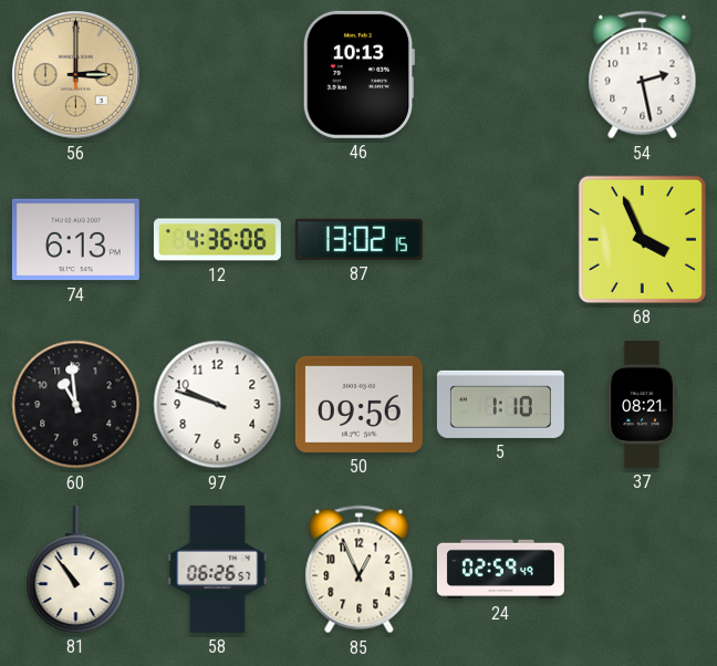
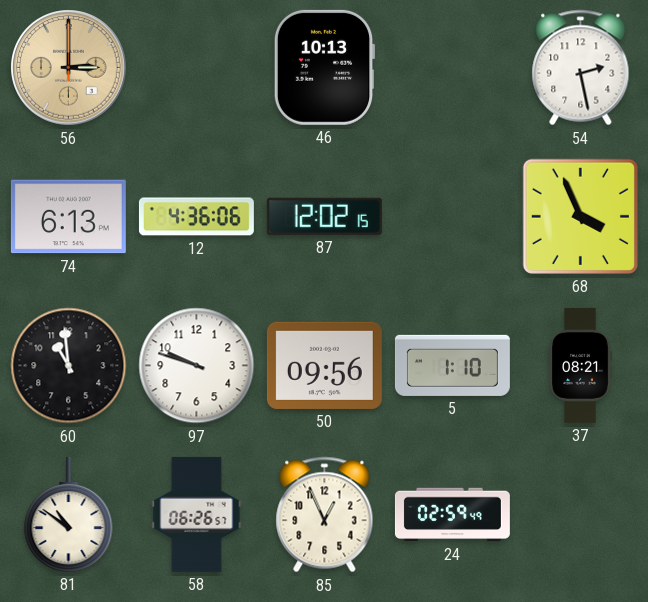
87: 13:02 -> 12:02
81: 10:54 -> 10:51
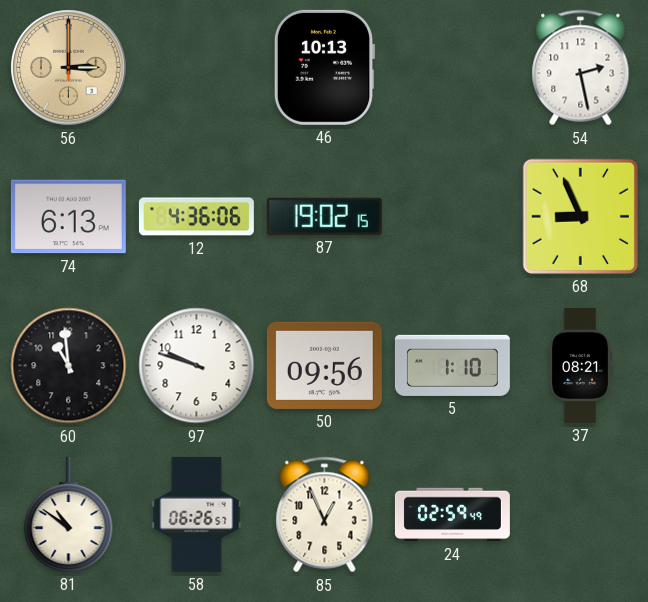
87: 12:02 -> 19:02
68: 3:56 -> 8:56
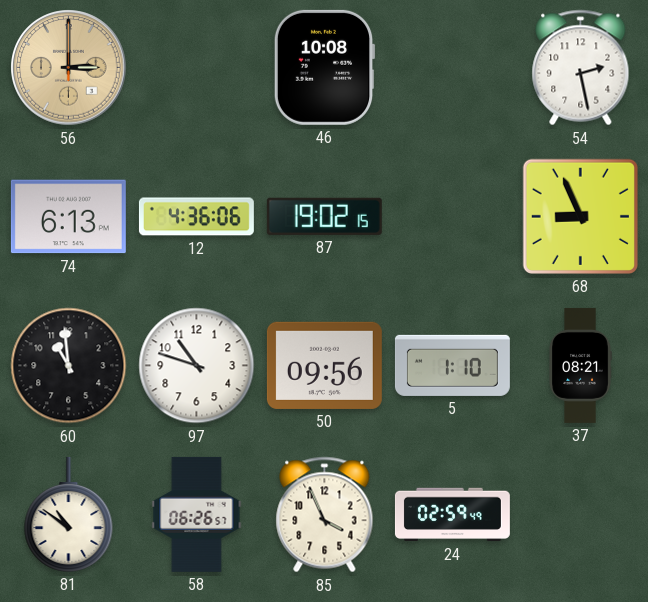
46: 10:13 -> 10:08
97: 9:48 -> 10:48
85: 12:56 -> 3:56
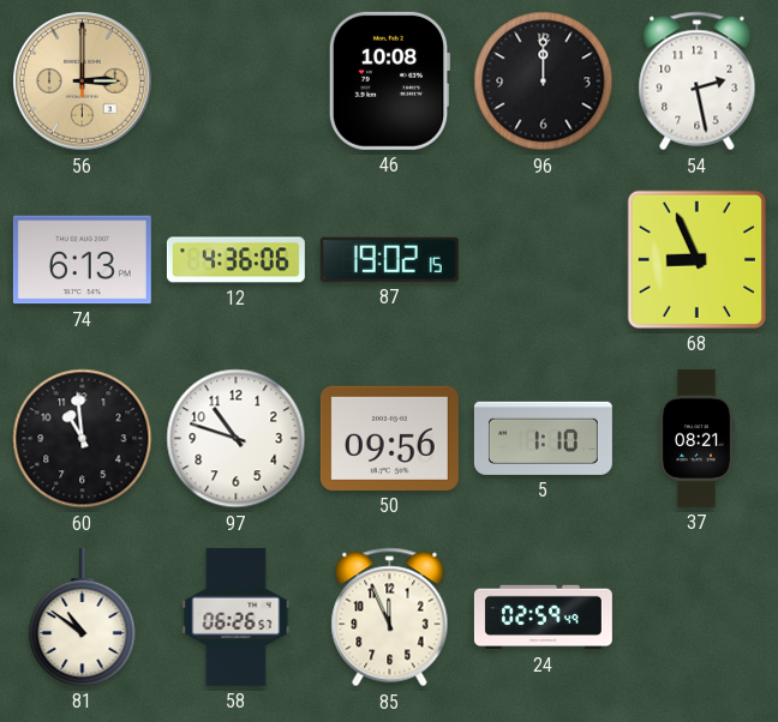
96: none -> 12:00
85: 3:56 -> 11:56
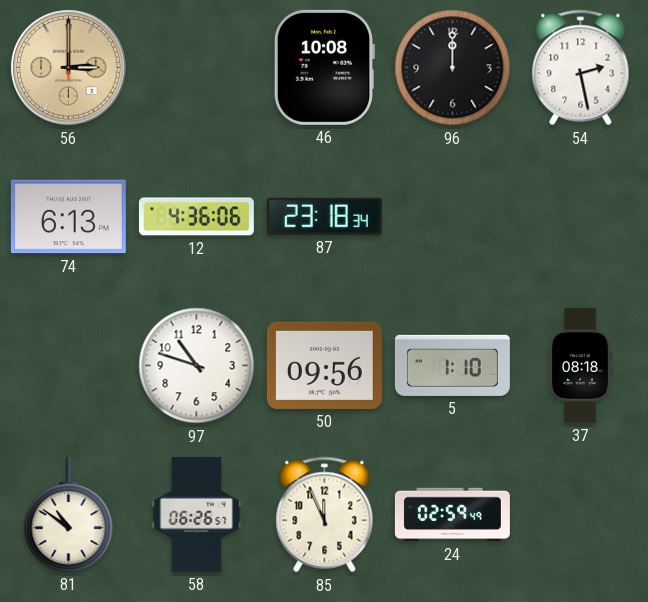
87: 19:02 -> 23:18
68: 8:56 -> none
60: 10:59 -> none
37: 08:21 -> 08:18
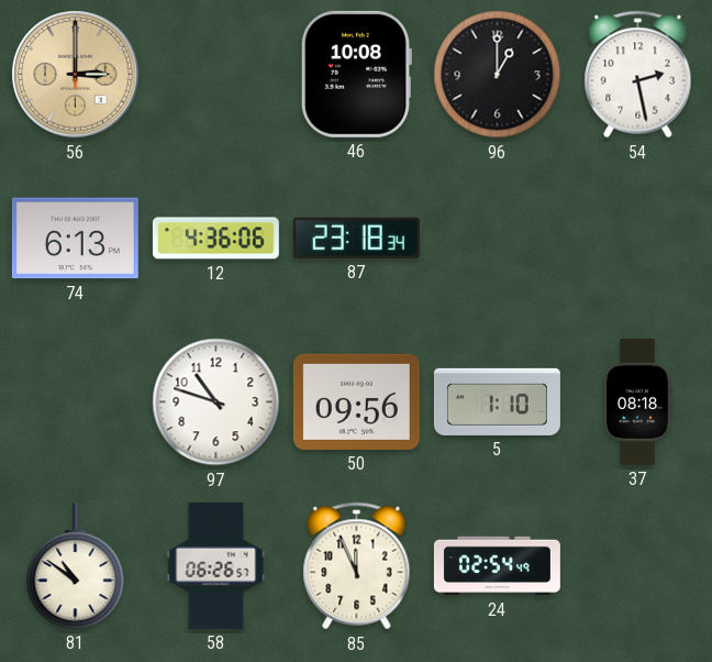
96: 12:00 -> 1:00
24: 02:59 -> 02:54
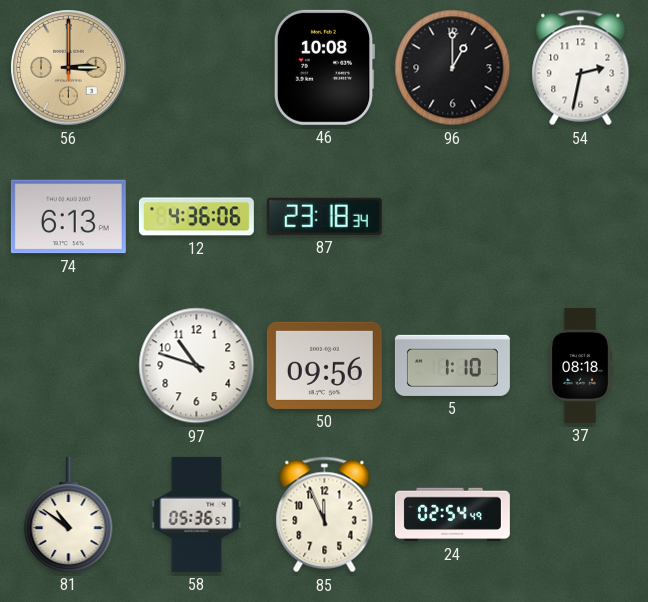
54: 2:28 -> 2:32
58: 06:26 -> 05:36
